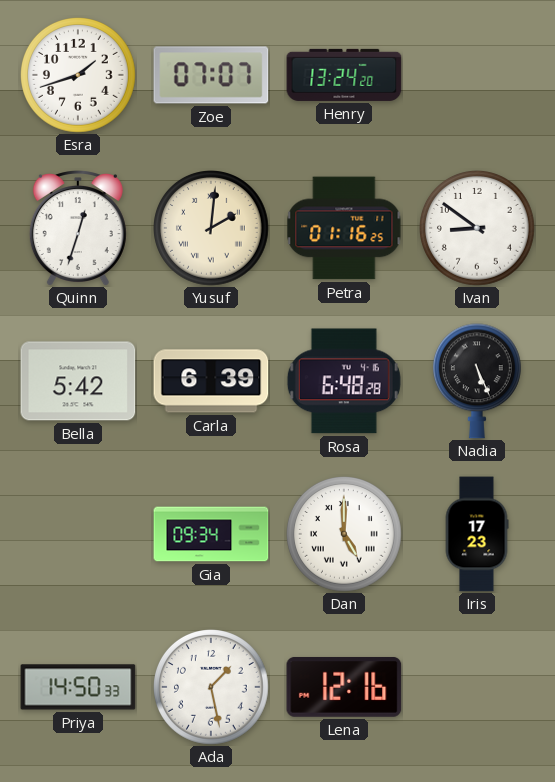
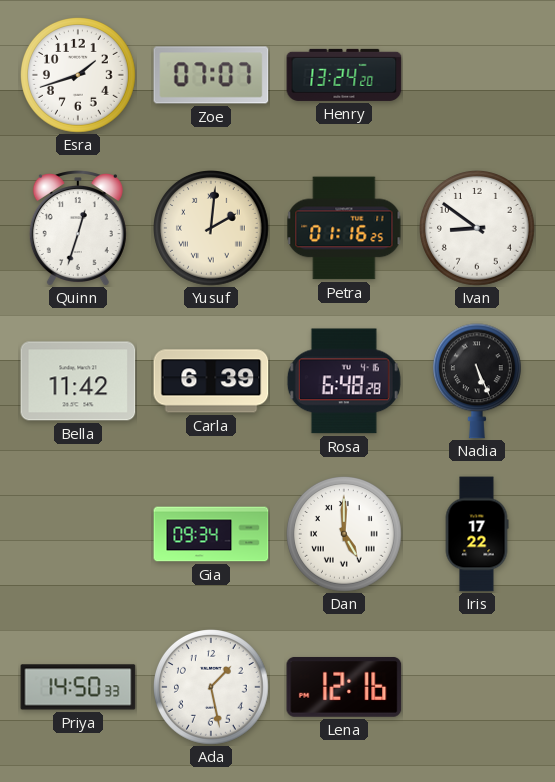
Bella: 5:42 -> 11:42
Iris: 17:23 -> 17:22
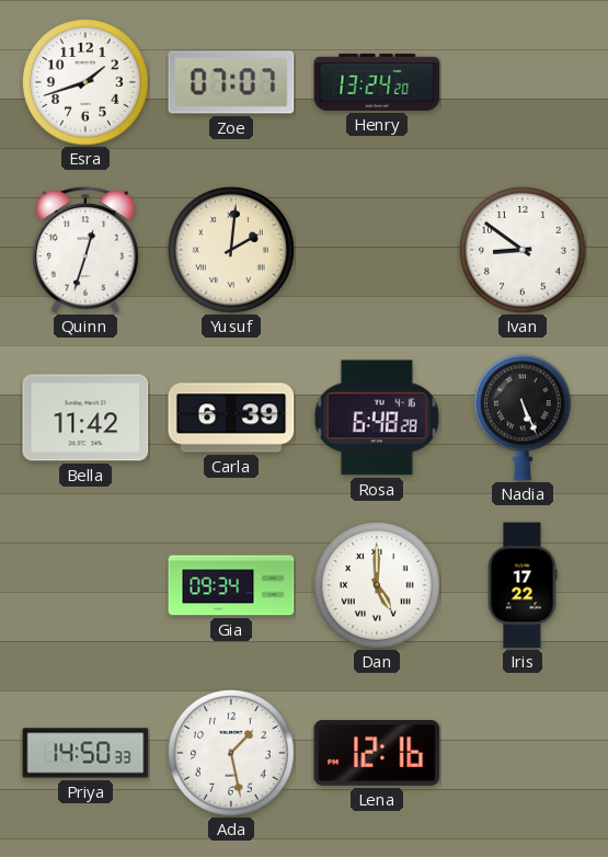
Petra: 01:16 -> none
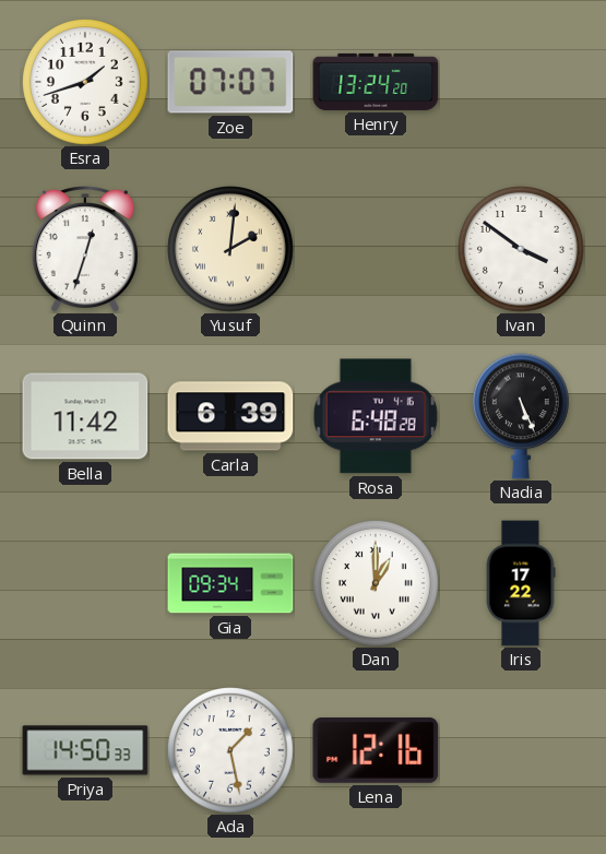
Ivan: 8:51 -> 3:51
Dan: 5:00 -> 1:00
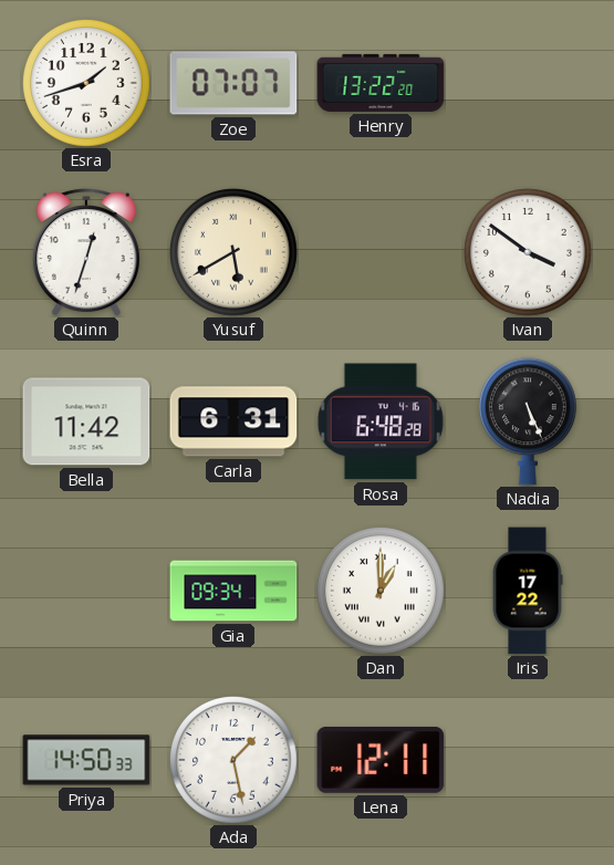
Henry: 13:24 -> 13:22
Yusuf: 2:01 -> 5:40
Carla: 6:39 -> 6:31
Lena: 12:16 -> 12:11
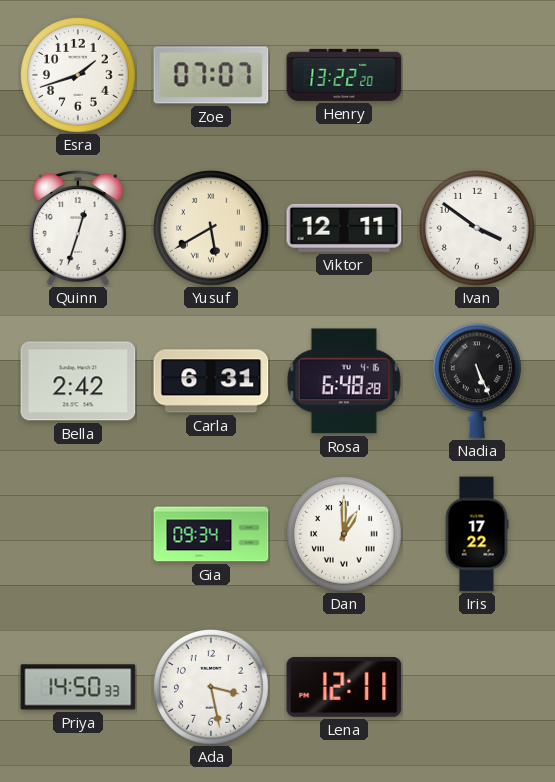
Viktor: none -> 12:11
Bella: 11:42 -> 2:42
Ada: 1:28 -> 3:28
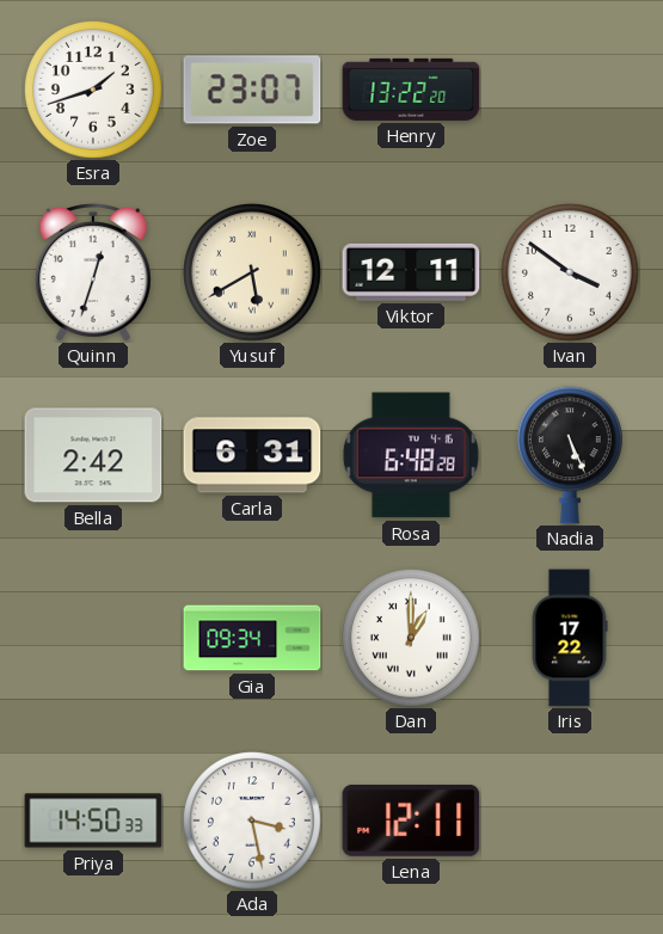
Zoe: 07:07 -> 23:07
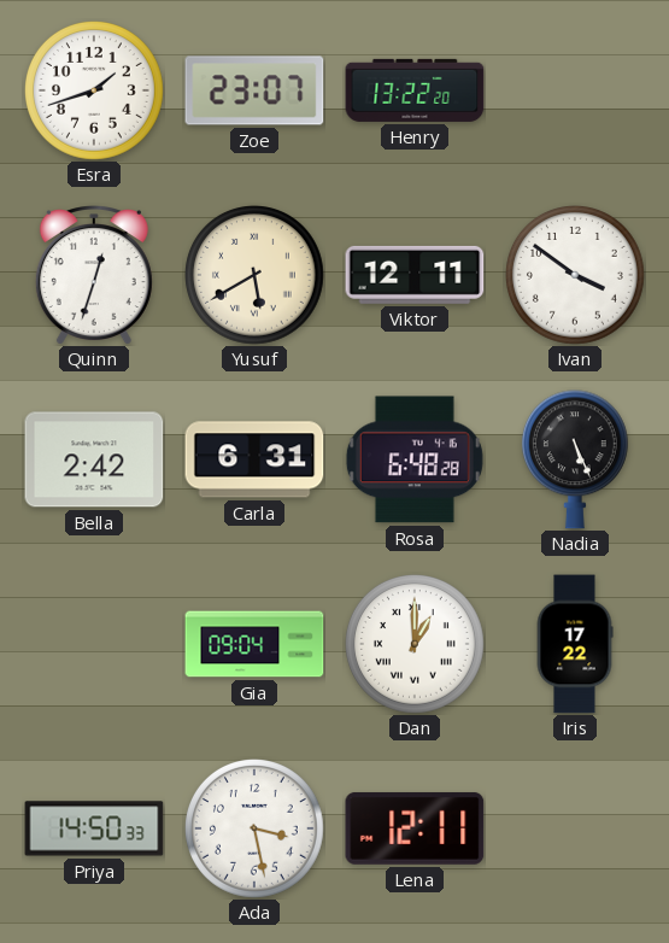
Gia: 09:34 -> 09:04
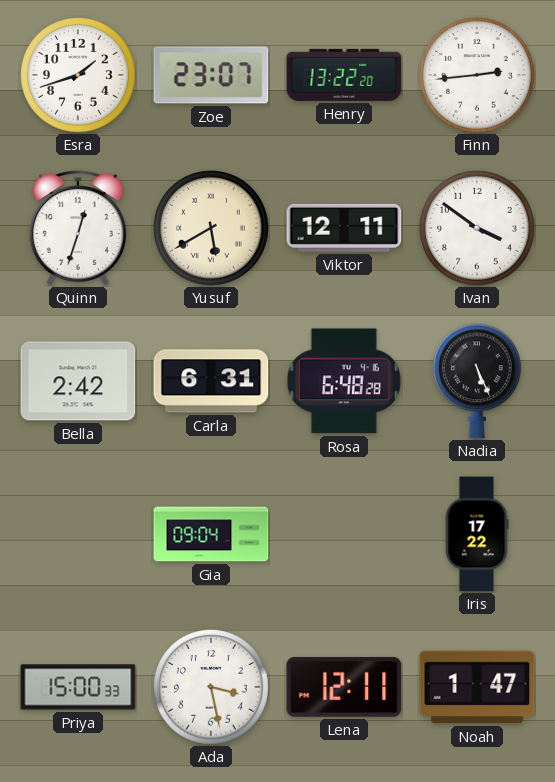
Finn: none -> 2:44
Dan: 1:00 -> none
Priya: 14:50 -> 15:00
Noah: none -> 1:47
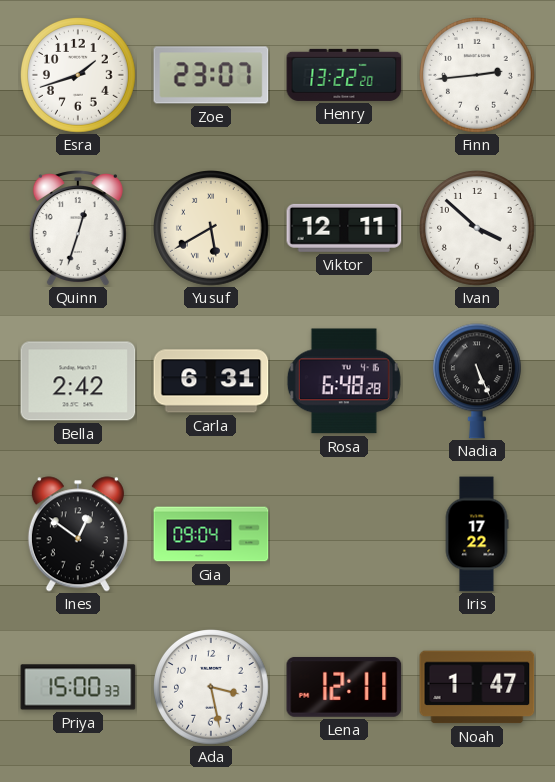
Ivan: 3:51 -> 3:52
Ines: none -> 12:51
